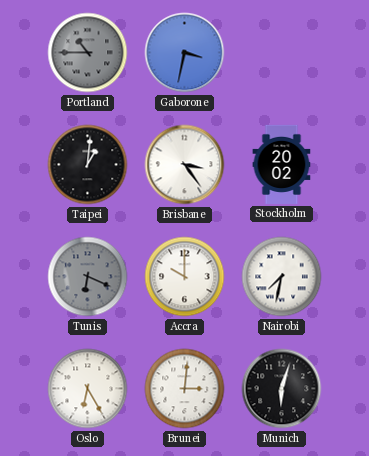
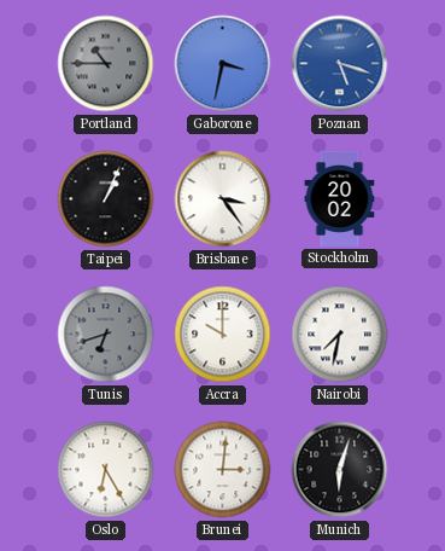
Poznan: none -> 5:18
Taipei: 1:01 -> 1:04
Tunis: 6:19 -> 6:42
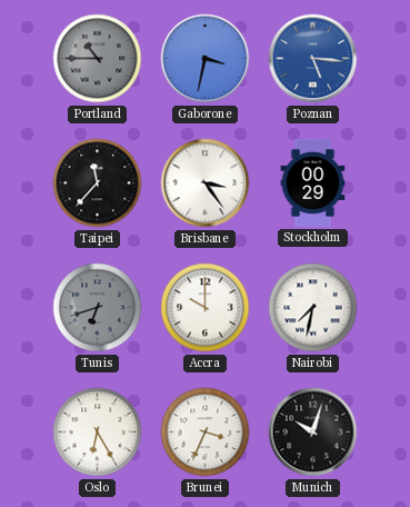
Poznan: 5:18 -> 5:16
Taipei: 1:04 -> 11:37
Stockholm: 20:02 -> 00:29
Brunei: 3:01 -> 3:34
Munich: 6:03 -> 10:03
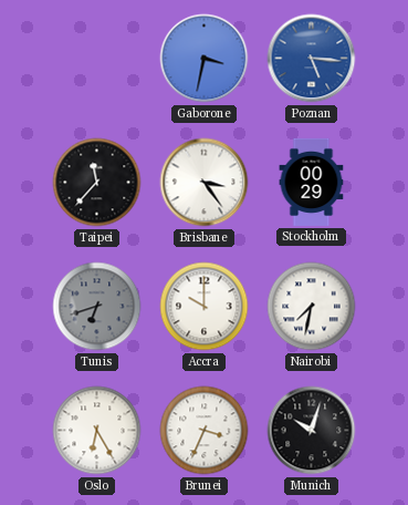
Portland: 10:45 -> none
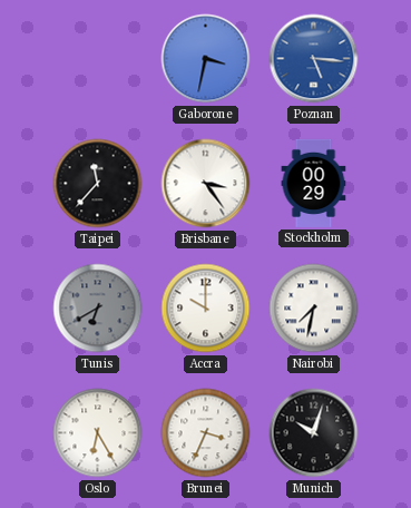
Tunis: 6:42 -> 6:40
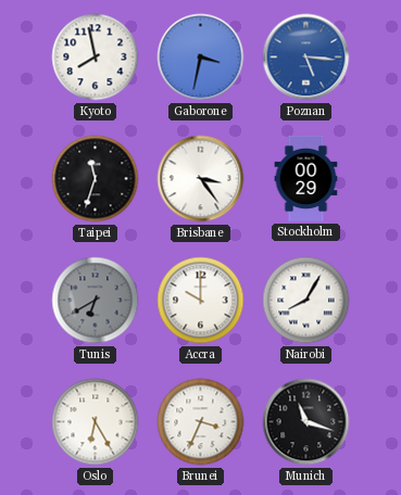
Kyoto: none -> 7:58
Taipei: 11:37 -> 11:33
Nairobi: 7:32 -> 8:05
Munich: 10:03 -> 11:18
